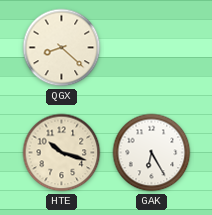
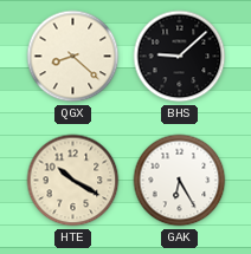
BHS: none -> 9:08
HTE: 10:18 -> 10:20
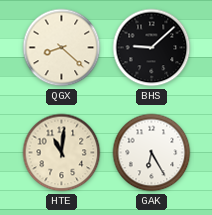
HTE: 10:20 -> 11:01
